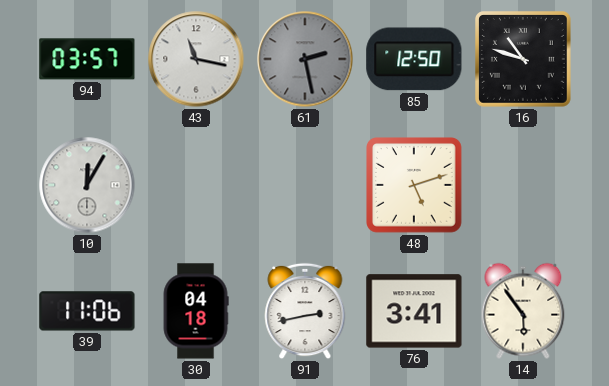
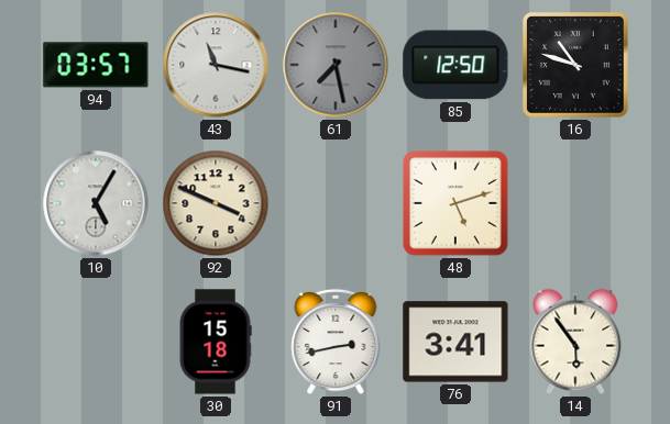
61: 2:28 -> 7:28
10: 12:05 -> 5:05
92: none -> 3:49
39: 11:06 -> none
30: 04:18 -> 15:18
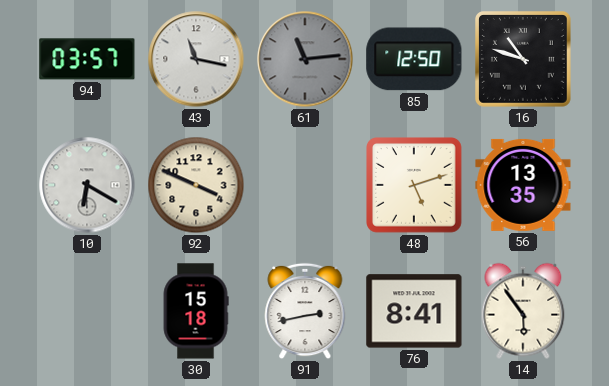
61: 7:28 -> 11:14
10: 5:05 -> 6:20
56: none -> 13:35
76: 3:41 -> 8:41
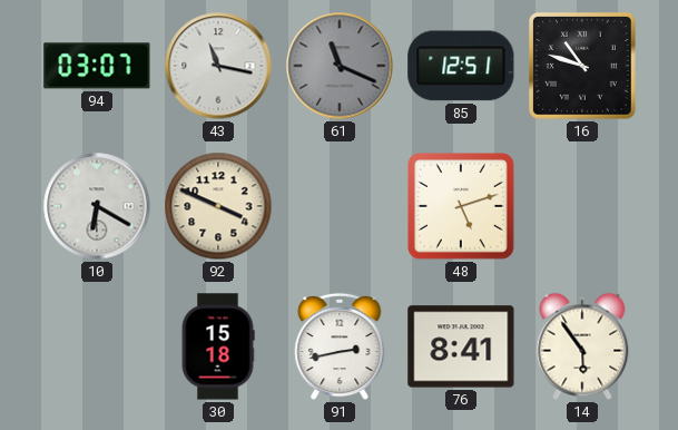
94: 03:57 -> 03:07
61: 11:14 -> 11:19
85: 12:50 -> 12:51
56: 13:35 -> none
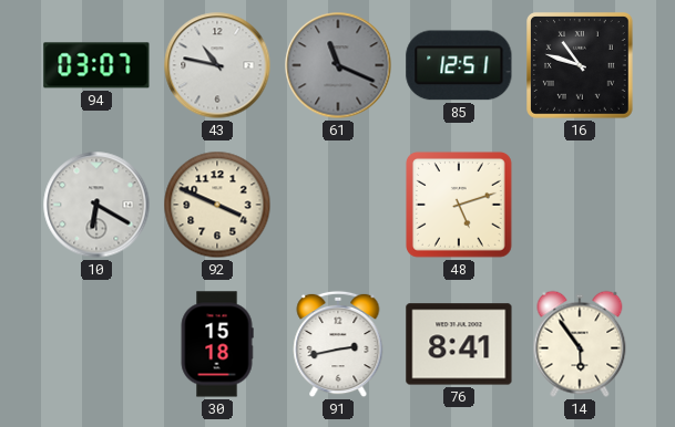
43: 11:17 -> 10:47
